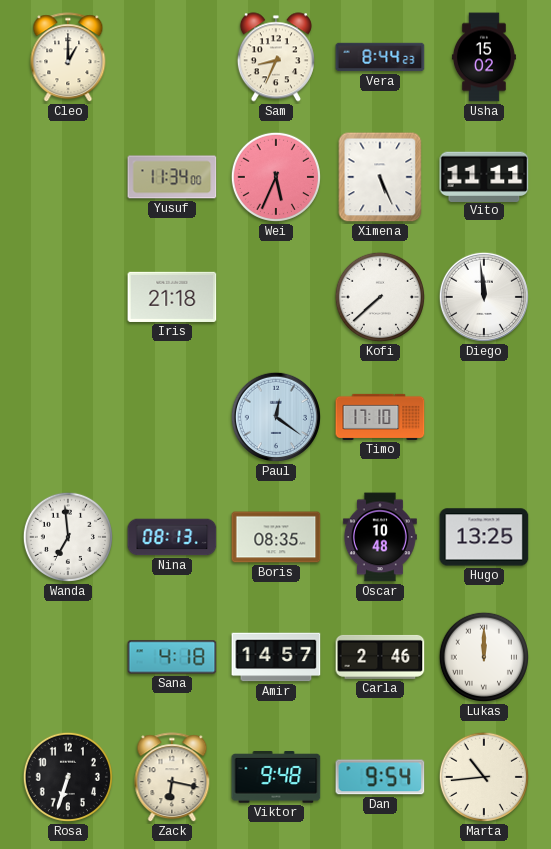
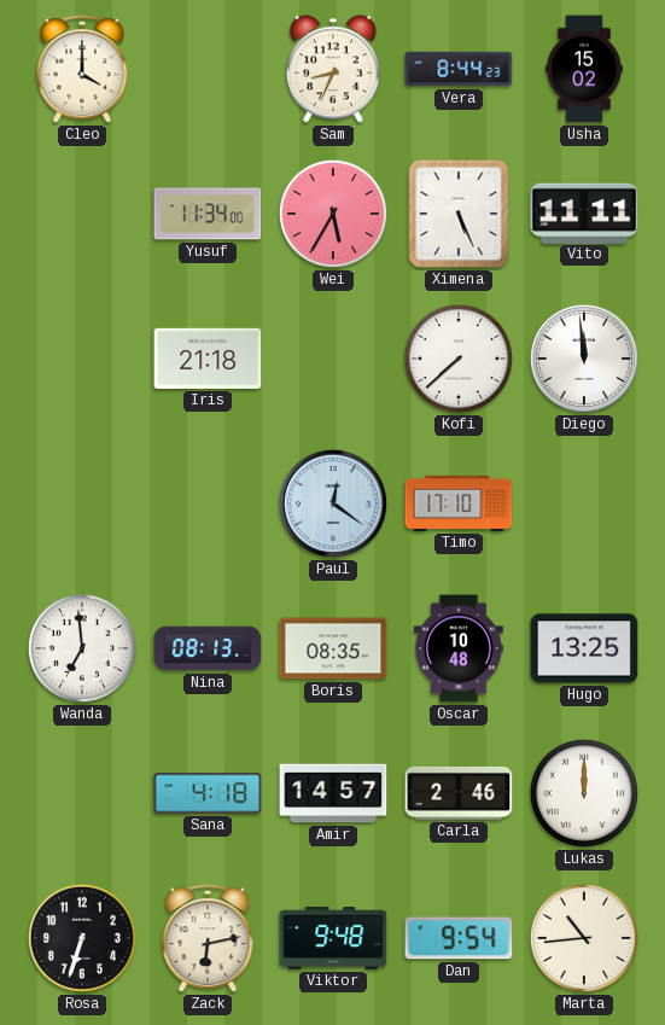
Cleo: 1:00 -> 4:00
Wei: 5:34 -> 5:35
Zack: 6:17 -> 6:13
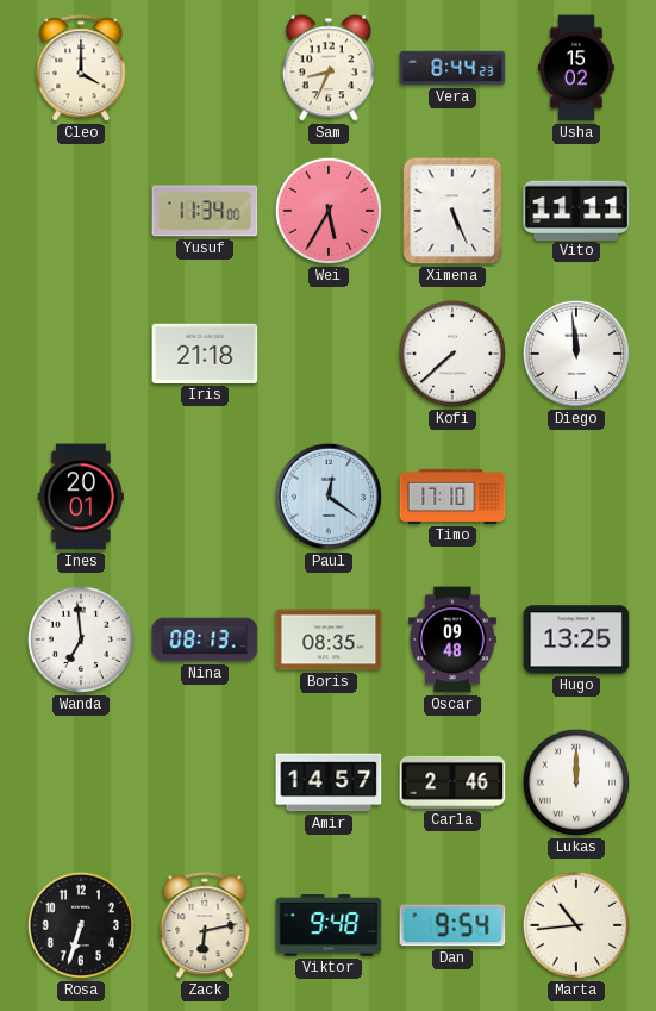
Ines: none -> 20:01
Oscar: 10:48 -> 09:48
Sana: 4:18 -> none
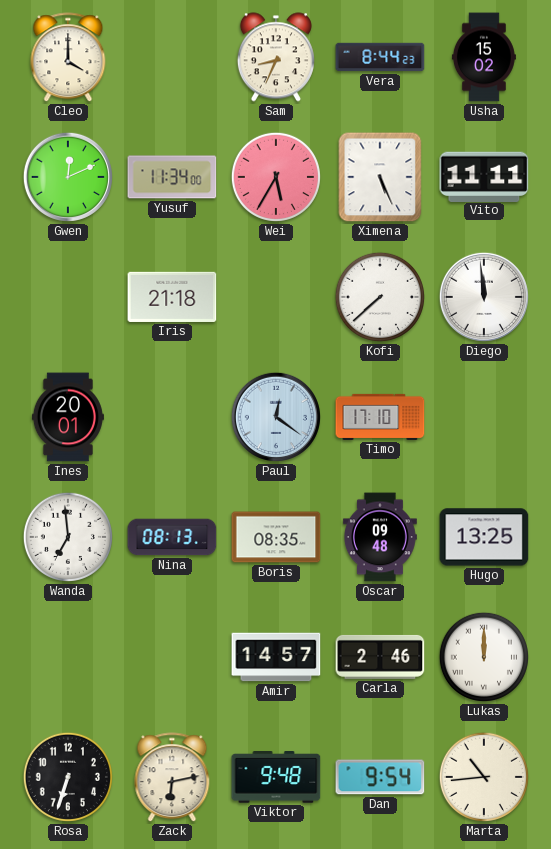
Gwen: none -> 12:11
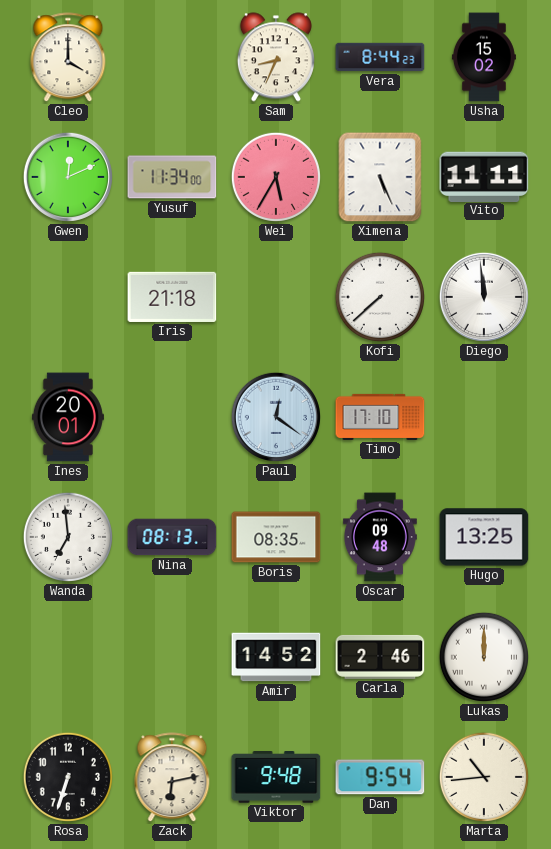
Amir: 14:57 -> 14:52
